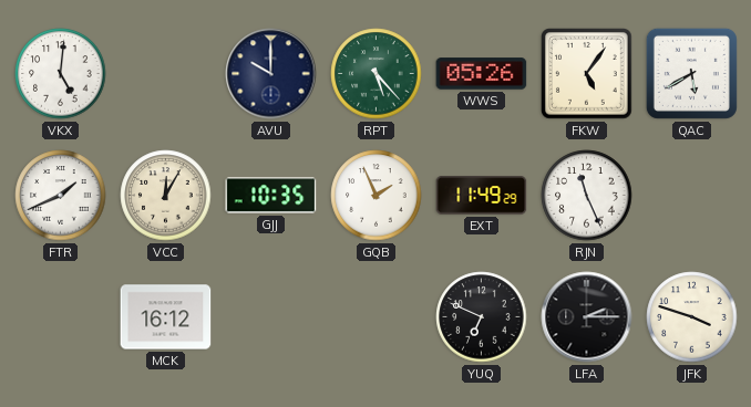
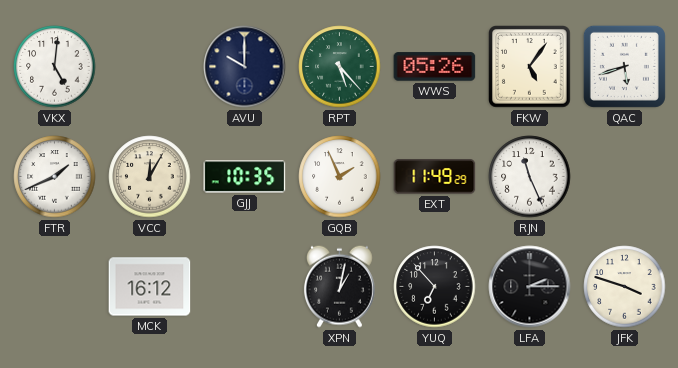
QAC: 5:40 -> 5:42
XPN: none -> 1:02
YUQ: 6:49 -> 6:53
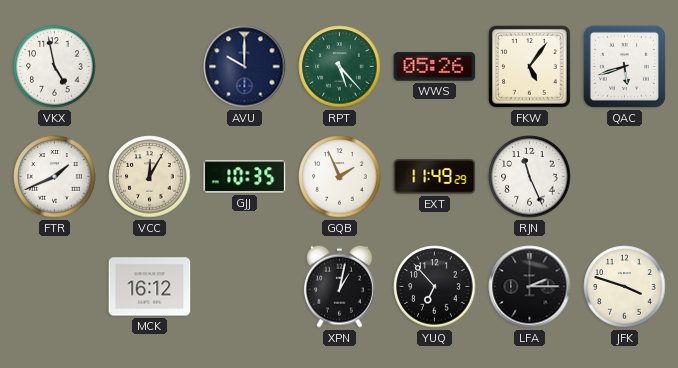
VKX: 5:01 -> 4:58
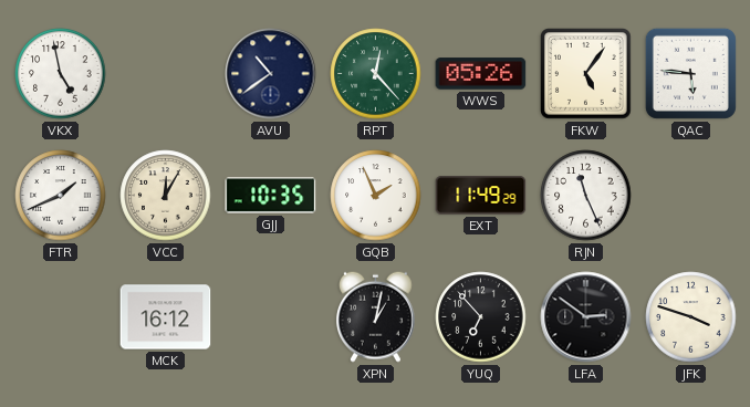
AVU: 10:00 -> 10:39
RPT: 5:23 -> 12:23
QAC: 5:42 -> 5:46
LFA: 2:15 -> 2:51
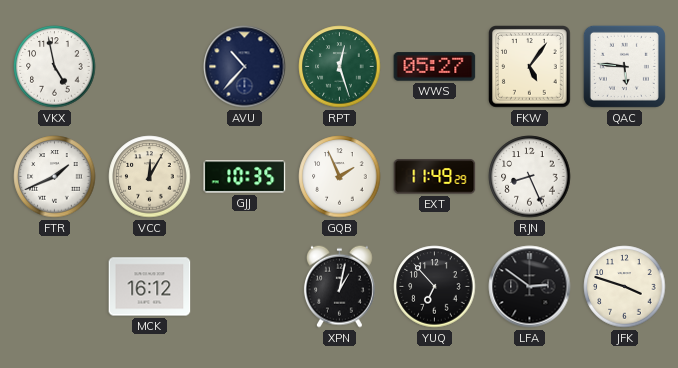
AVU: 10:39 -> 10:37
RPT: 12:23 -> 12:27
WWS: 05:26 -> 05:27
RJN: 11:26 -> 8:26
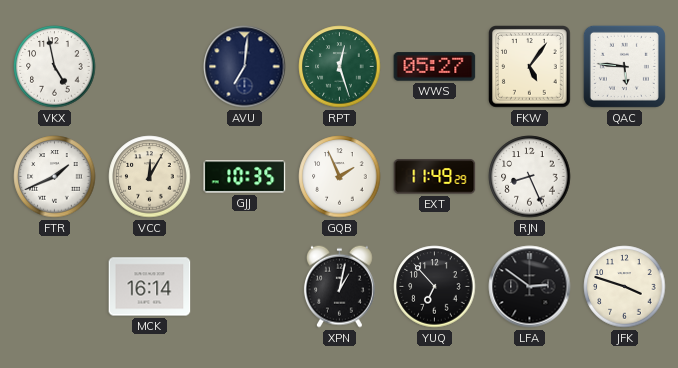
AVU: 10:37 -> 7:01
MCK: 16:12 -> 16:14
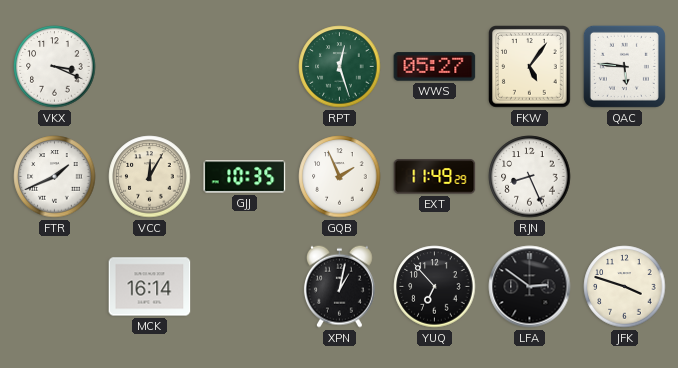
VKX: 4:58 -> 3:19
AVU: 7:01 -> none
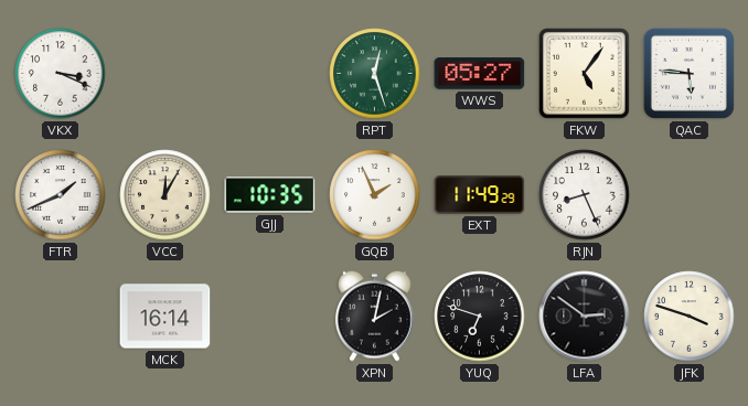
XPN: 1:02 -> 2:02
YUQ: 6:53 -> 6:48
